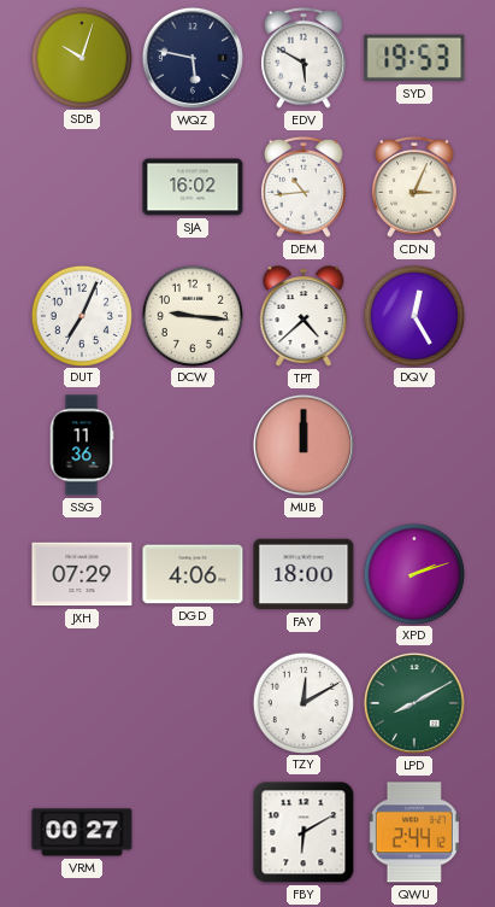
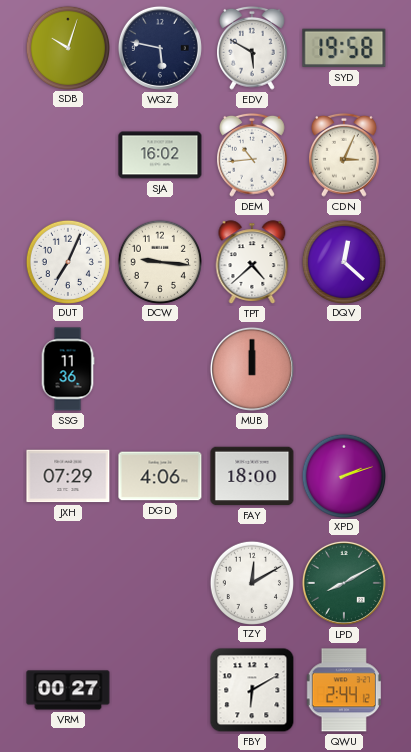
SYD: 19:53 -> 19:58
DQV: 12:25 -> 12:22
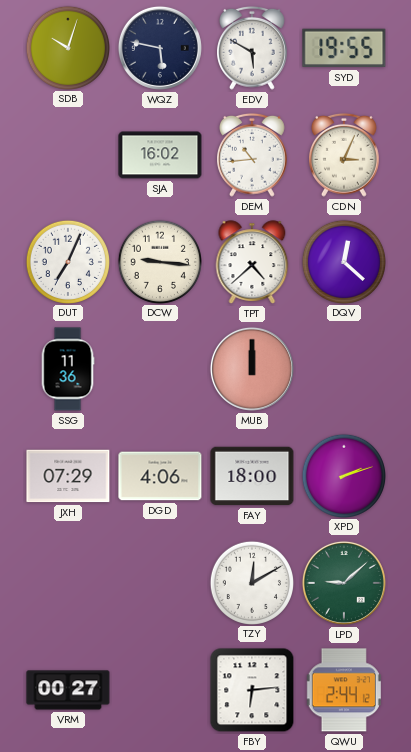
SYD: 19:58 -> 19:55
LPD: 8:10 -> 9:08
FBY: 6:10 -> 6:14
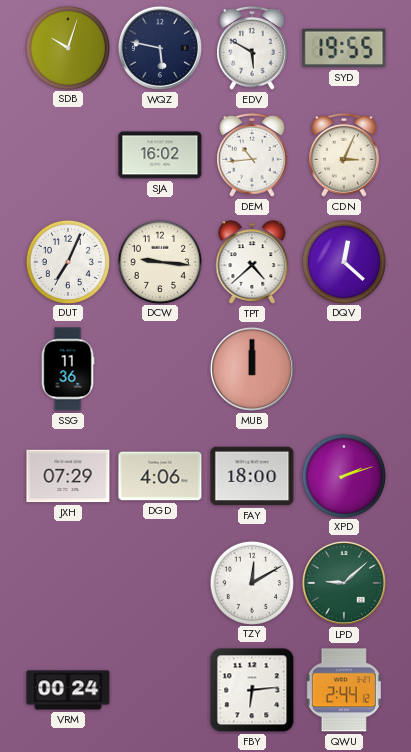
VRM: 00:27 -> 00:24
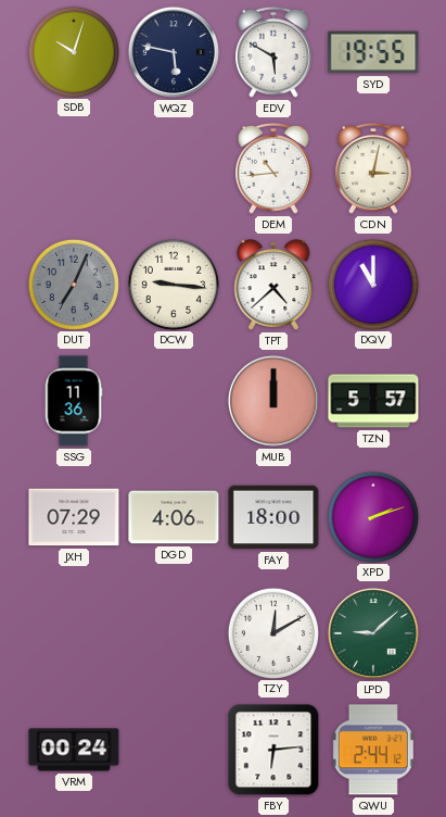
SJA: 16:02 -> none
CDN: 3:04 -> 3:02
DUT dial: white -> grey
DQV: 12:22 -> 11:00
TZN: none -> 5:57
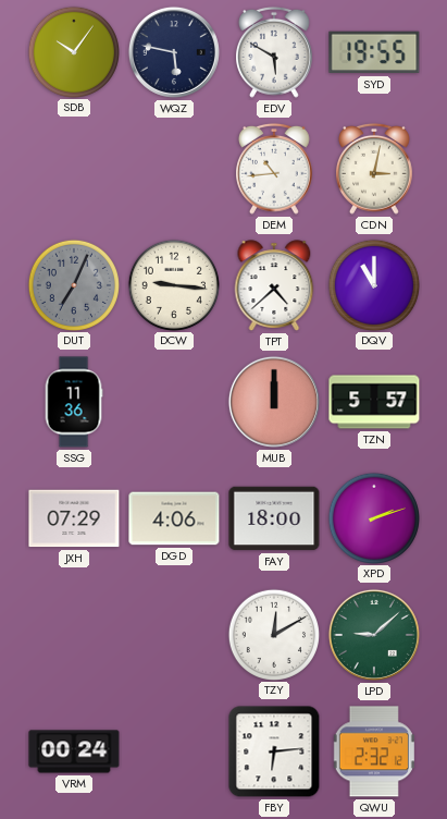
SDB: 10:03 -> 10:06
QWU: 2:44 -> 2:32
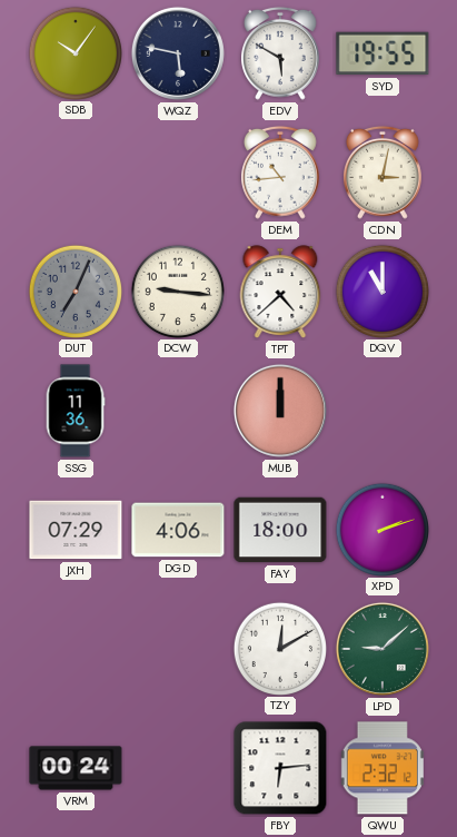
TZN: 5:57 -> none
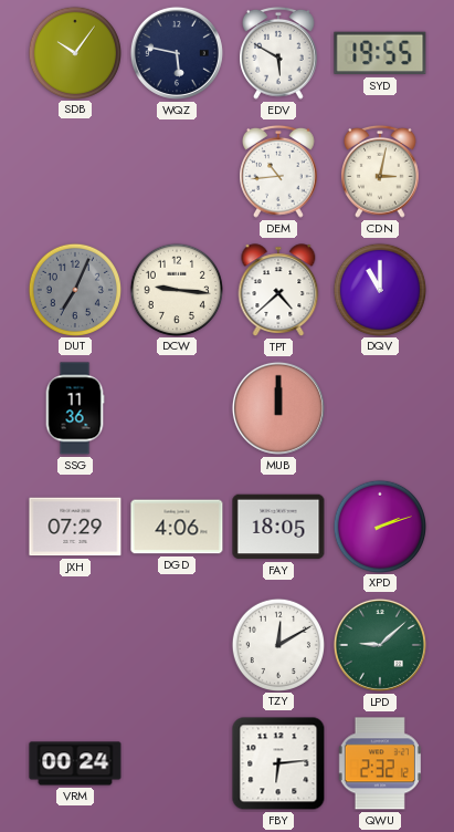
FAY: 18:00 -> 18:05
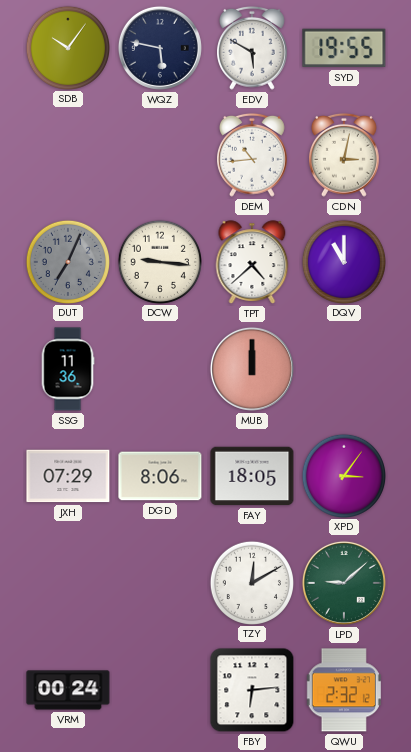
DGD: 4:06 -> 8:06
XPD: 2:12 -> 3:06
